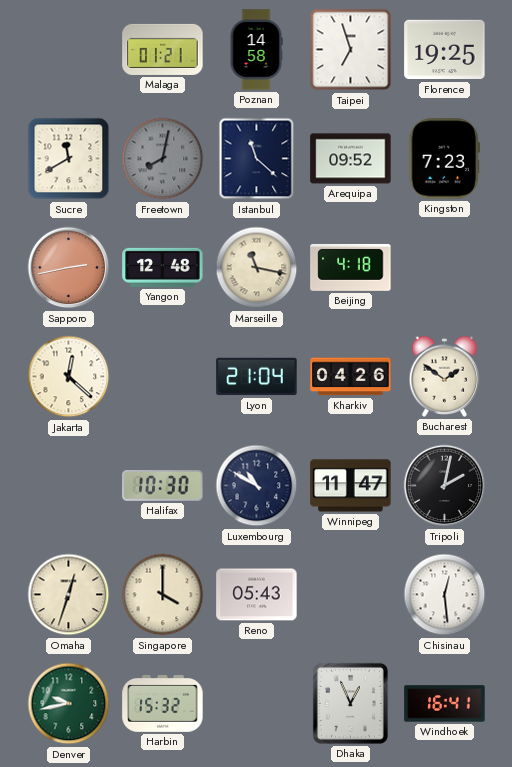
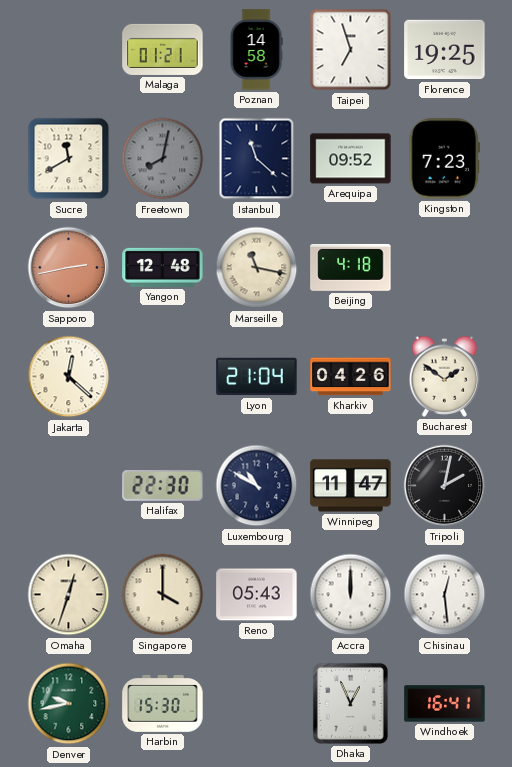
Halifax: 10:30 -> 22:30
Accra: none -> 12:00
Harbin: 15:32 -> 15:30
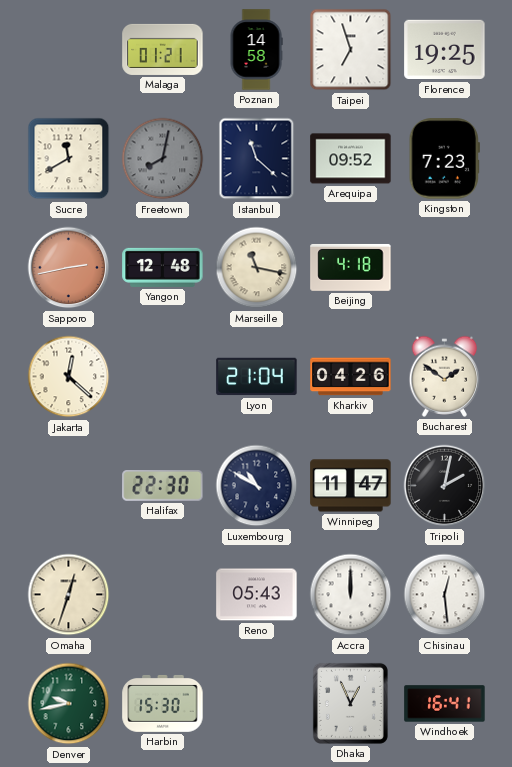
Singapore: 4:00 -> none
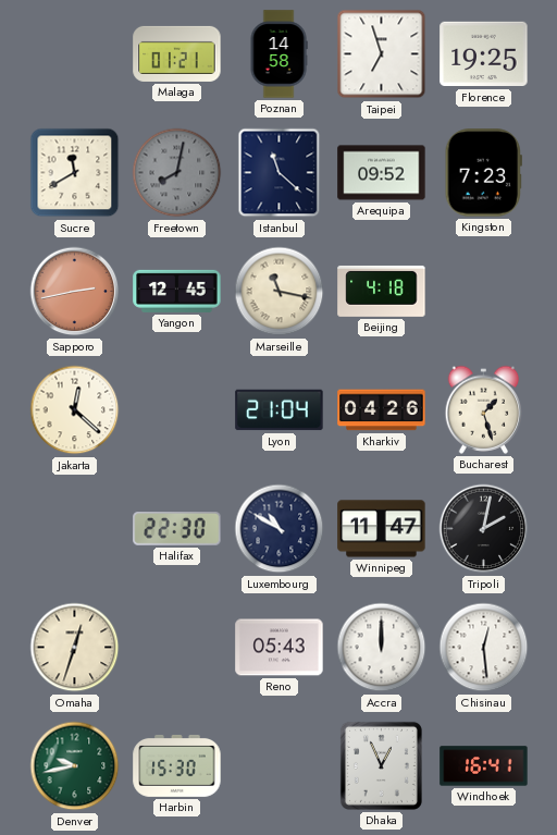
Yangon: 12:48 -> 12:45
Bucharest: 1:51 -> 1:27
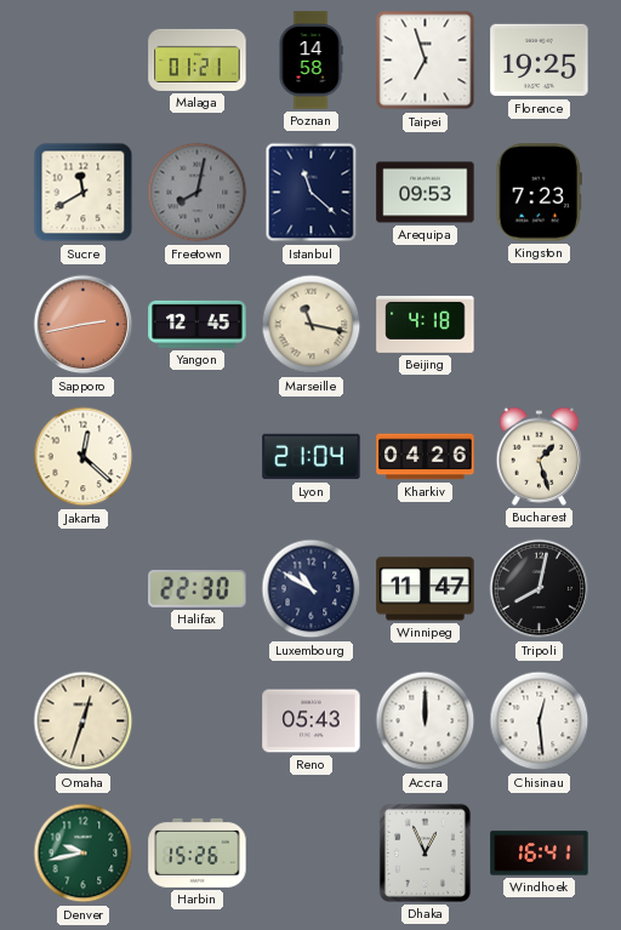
Arequipa: 09:52 -> 09:53
Tripoli: 2:02 -> 8:02
Harbin: 15:30 -> 15:26
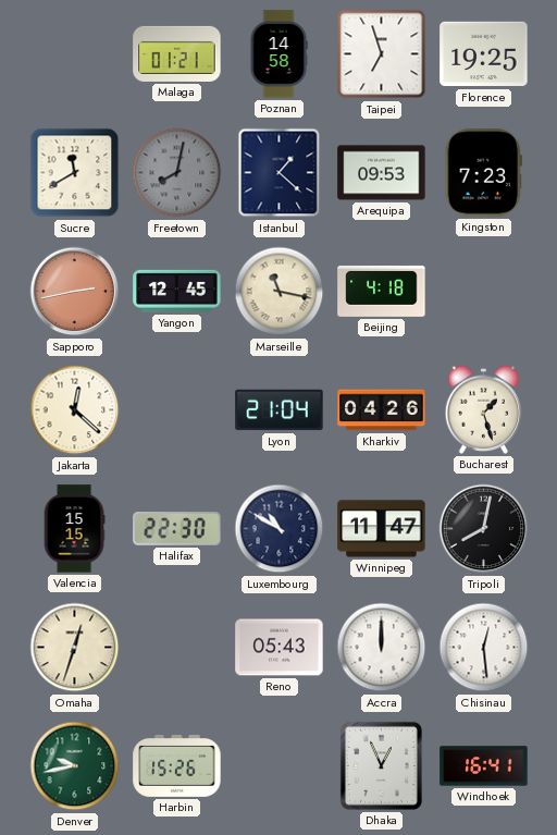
Istanbul: 11:22 -> 1:22
Valencia: none -> 15:15
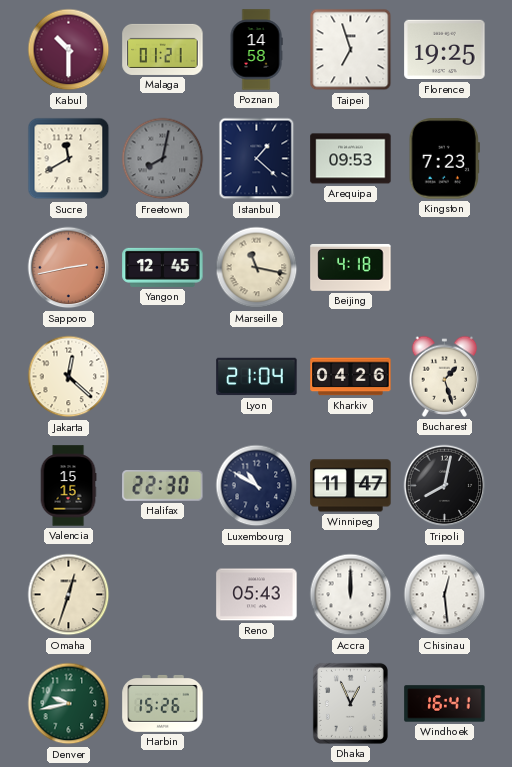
Kabul: none -> 10:30
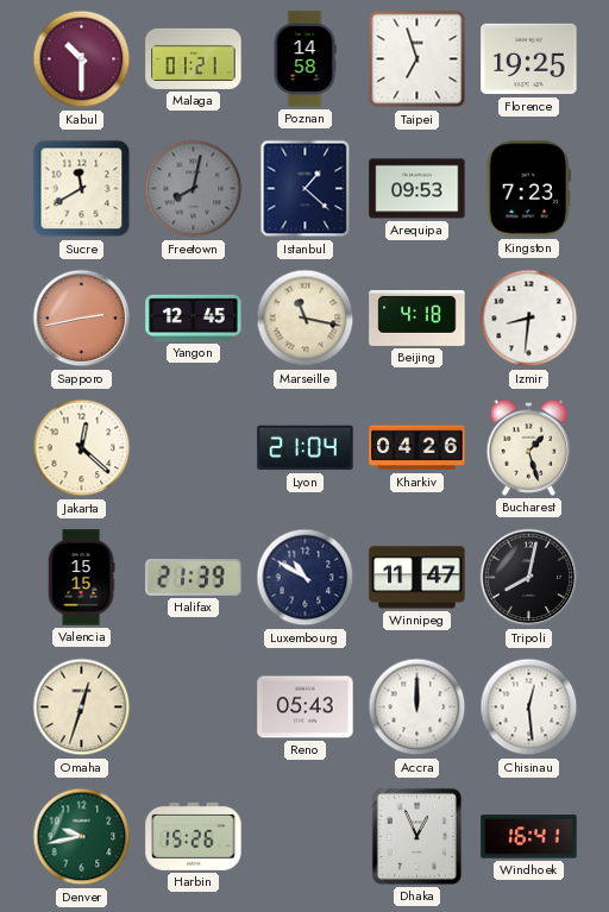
Izmir: none -> 8:31
Halifax: 22:30 -> 21:39
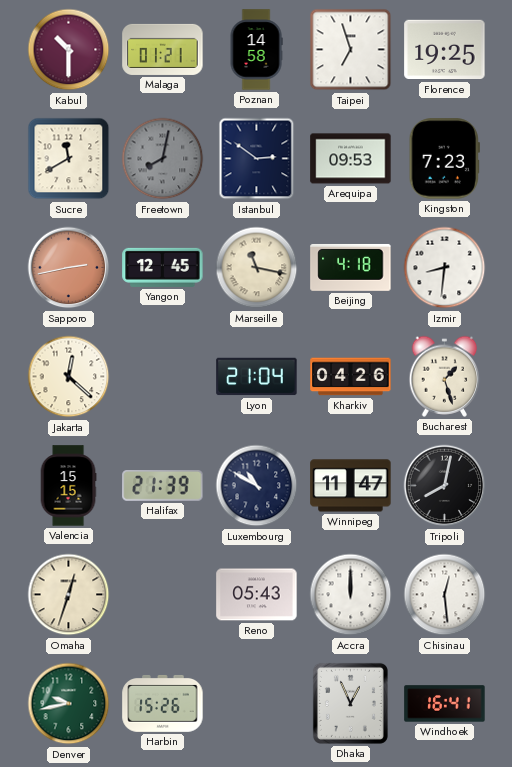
Istanbul: 1:22 -> 2:51
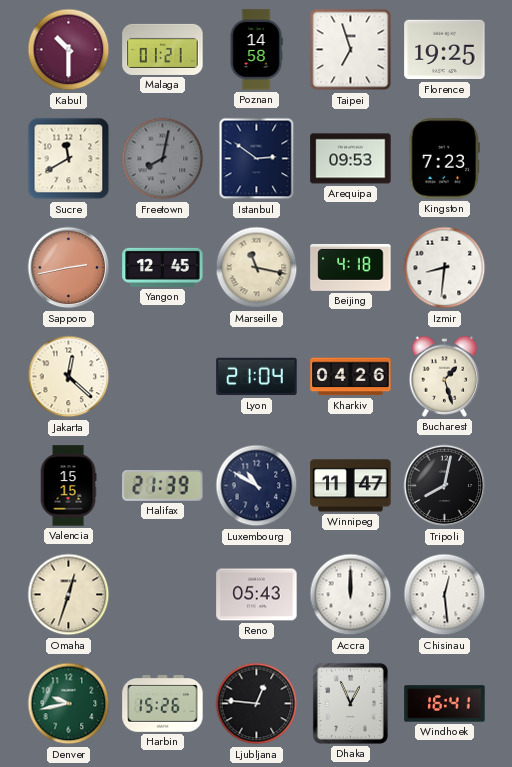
Ljubljana: none -> 12:46
